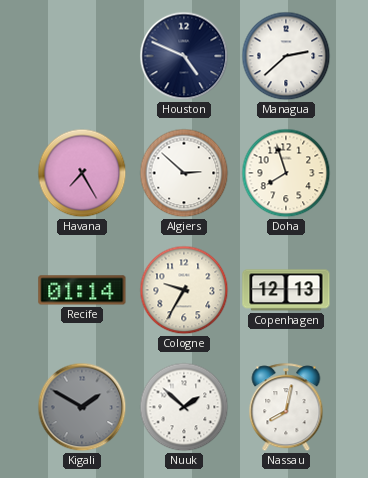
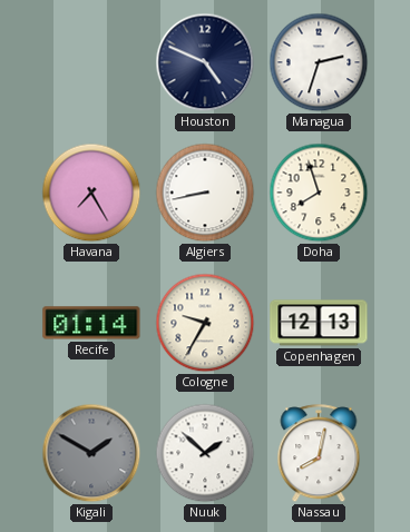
Managua: 2:38 -> 2:33
Algiers: 2:52 -> 8:43
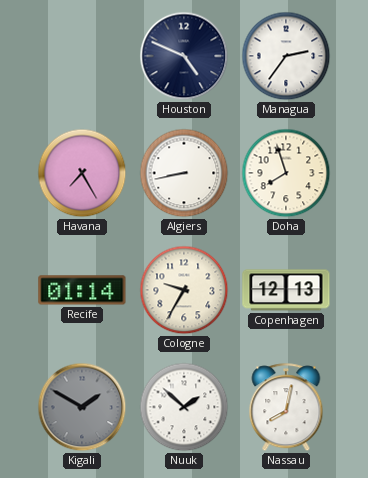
Managua: 2:33 -> 2:36
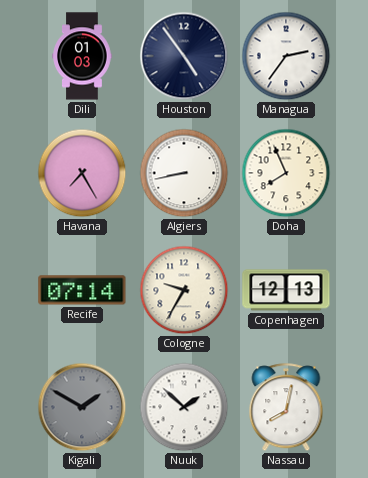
Dili: none -> 01:03
Houston: 4:49 -> 4:54
Doha: 7:57 -> 7:56
Recife: 01:14 -> 07:14
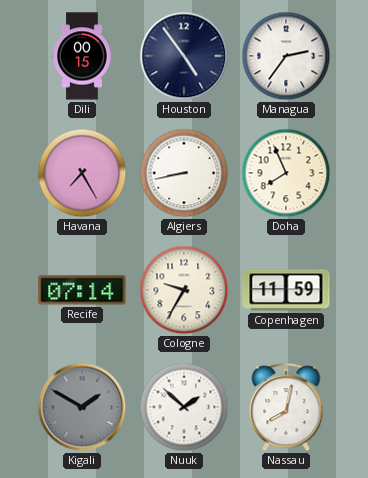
Dili: 01:03 -> 00:15
Copenhagen: 12:13 -> 11:59
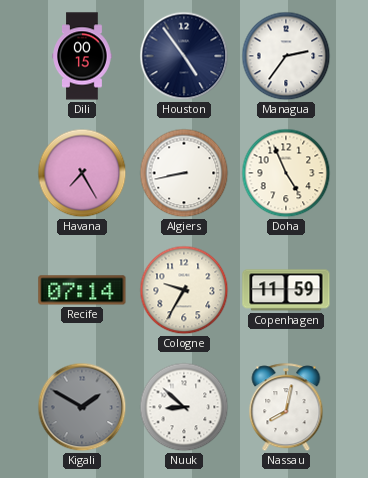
Doha: 7:56 -> 4:56
Nuuk: 1:52 -> 8:52
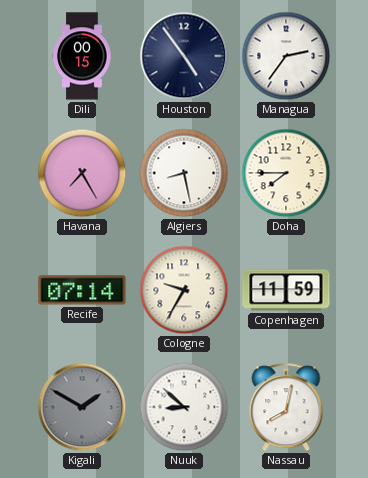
Algiers: 8:43 -> 8:28
Doha: 4:56 -> 7:45
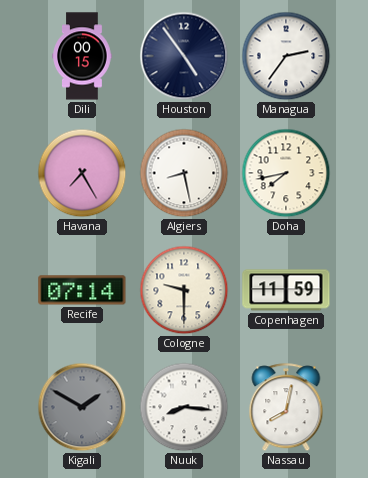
Doha: 7:45 -> 7:43
Cologne: 9:35 -> 9:30
Nuuk: 8:52 -> 8:16
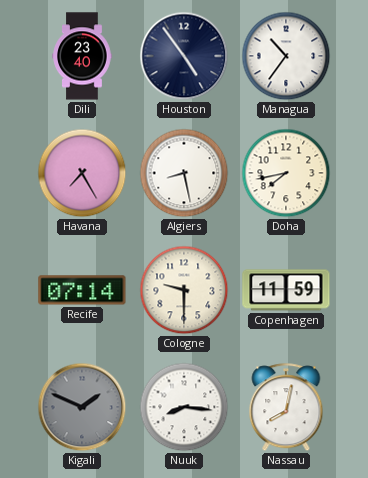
Dili: 00:15 -> 23:40
Managua: 2:36 -> 10:36
Kigali: 1:50 -> 1:49
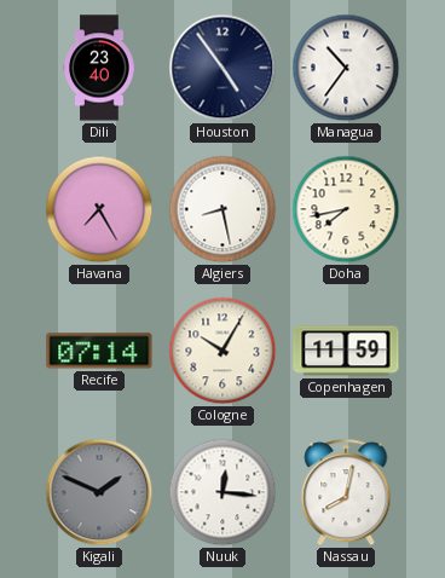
Cologne: 9:30 -> 10:05
Nuuk: 8:16 -> 12:16
